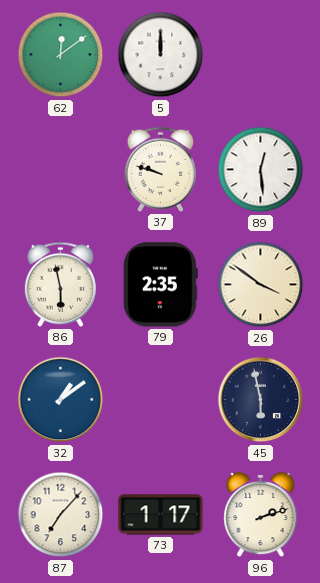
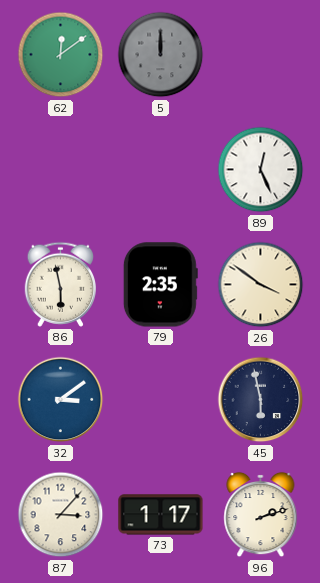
5 dial: white -> grey
37: 9:48 -> none
89: 12:29 -> 12:26
32: 1:09 -> 3:09
87: 7:07 -> 3:07
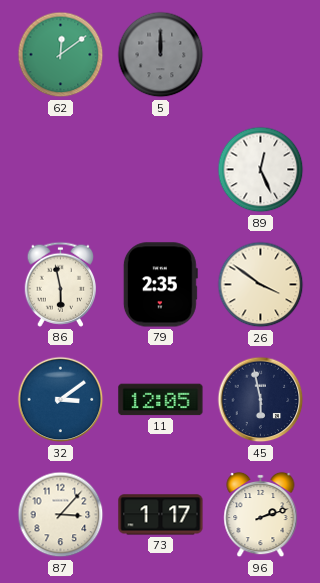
11: none -> 12:05
